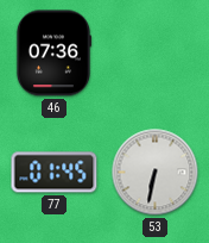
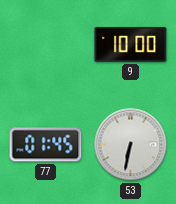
46: 07:36 -> none
9: none -> 10:00
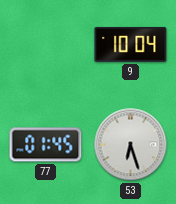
9: 10:00 -> 10:04
53: 6:32 -> 6:27
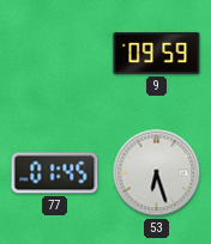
9: 10:04 -> 09:59
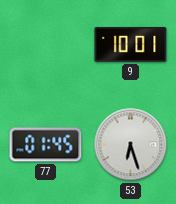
9: 09:59 -> 10:01
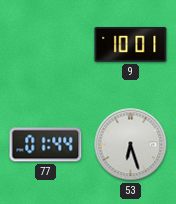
77: 01:45 -> 01:44
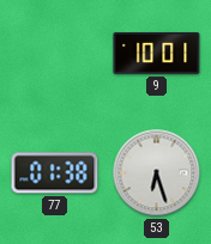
77: 01:44 -> 01:38
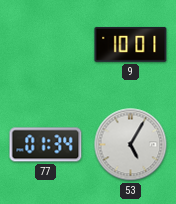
77: 01:38 -> 01:34
53: 6:27 -> 5:05
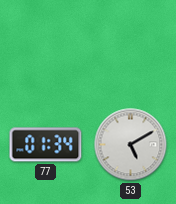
9: 10:01 -> none
53: 5:05 -> 5:10
